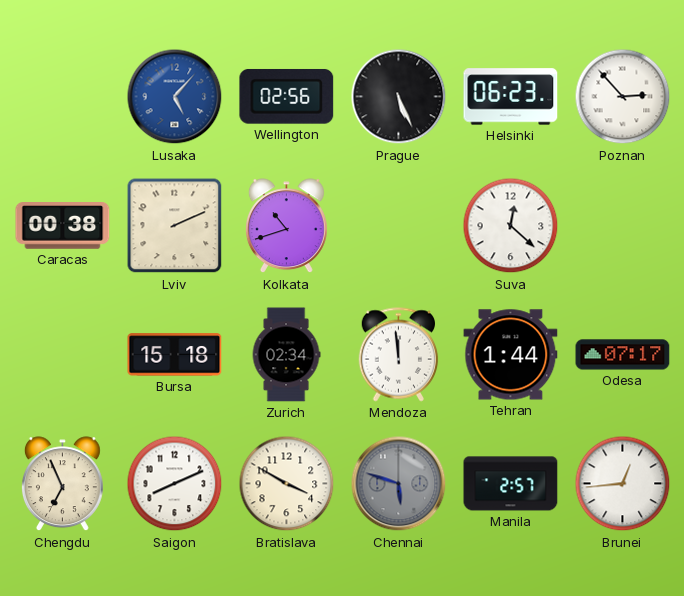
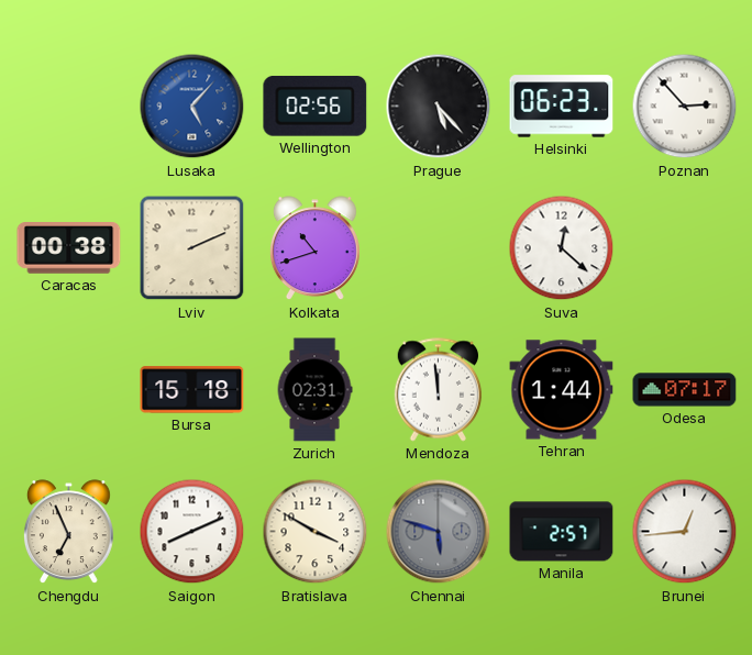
Prague: 5:26 -> 5:23
Zurich: 02:34 -> 02:31
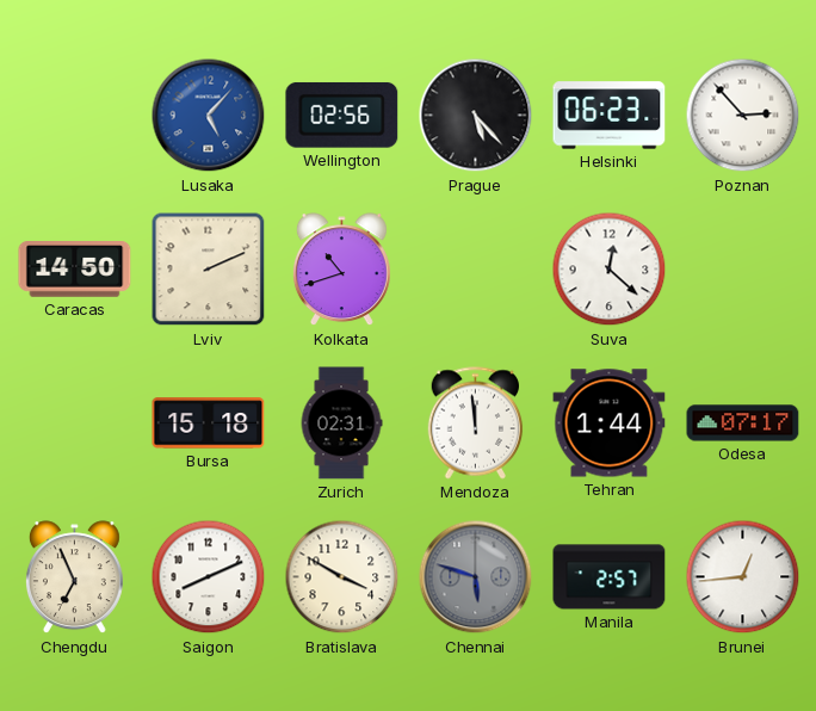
Caracas: 00:38 -> 14:50
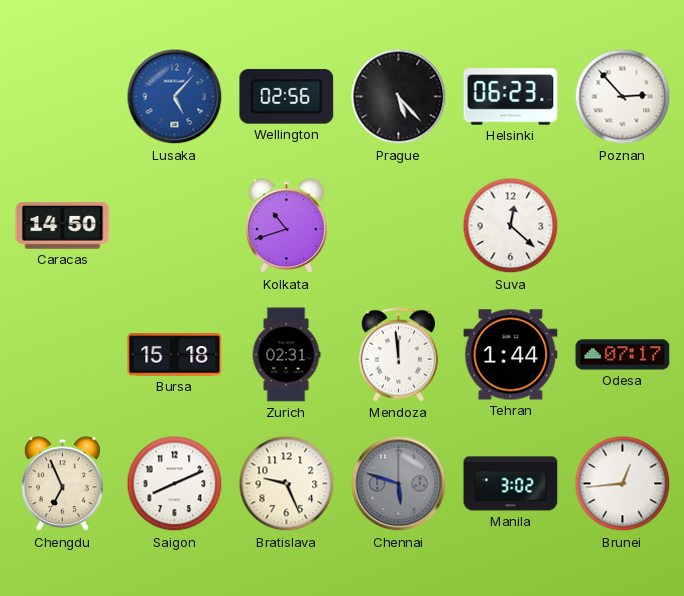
Lviv: 2:11 -> none
Bratislava: 3:50 -> 9:26
Manila: 2:57 -> 3:02
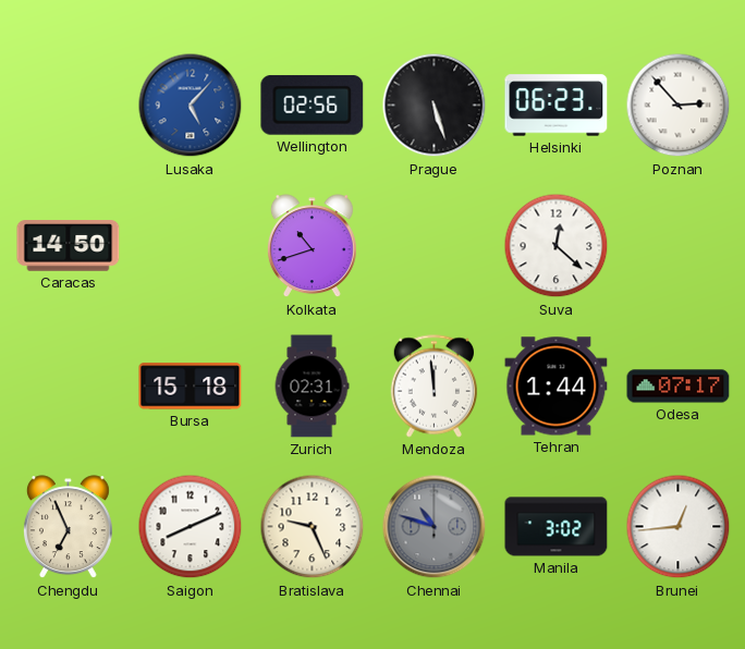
Prague: 5:23 -> 5:27
Chennai: 5:48 -> 10:48
